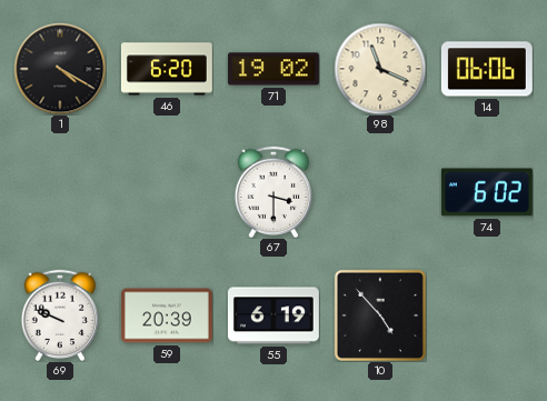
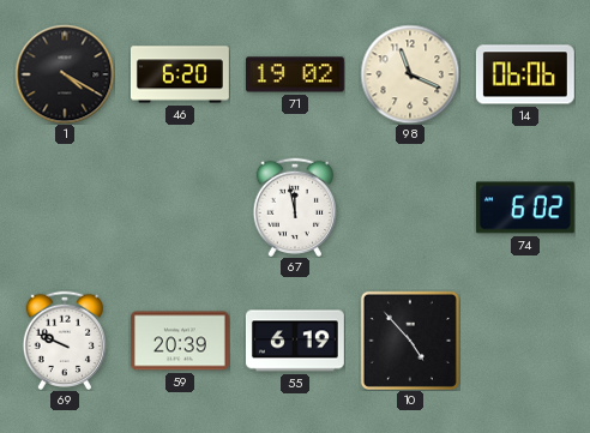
67: 3:30 -> 11:58
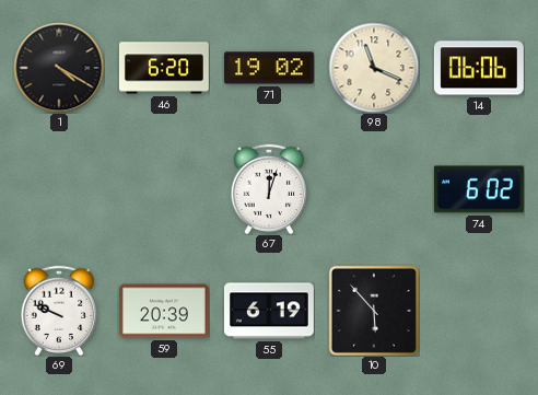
67: 11:58 -> 12:03
10: 4:53 -> 5:53
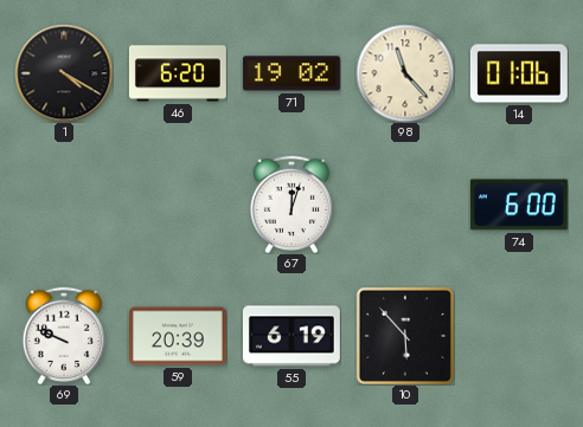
98: 11:19 -> 11:23
14: 06:06 -> 01:06
74: 6:02 -> 6:00
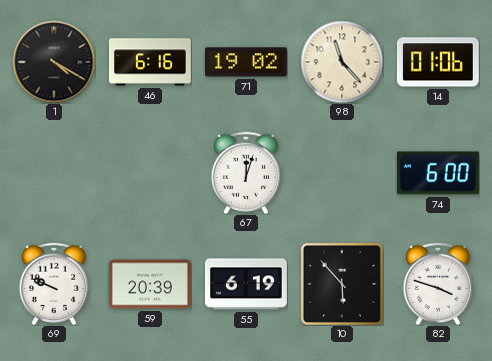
46: 6:20 -> 6:16
82: none -> 3:48
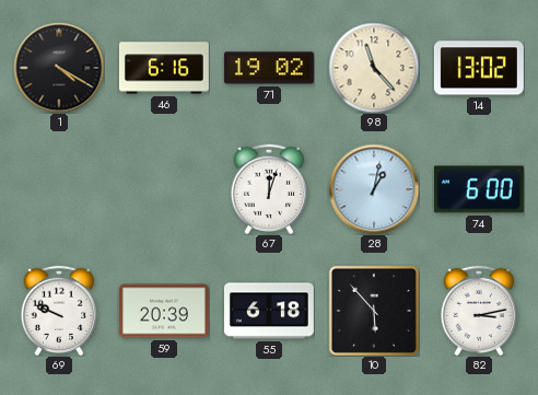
14: 01:06 -> 13:02
28: none -> 1:02
55: 6:19 -> 6:18
82: 3:48 -> 3:13
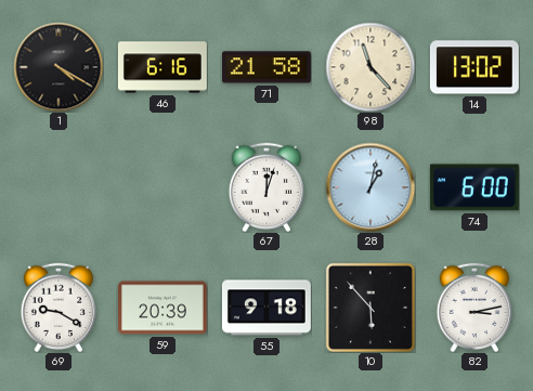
71: 19:02 -> 21:58
69: 9:49 -> 9:20
55: 6:18 -> 9:18
